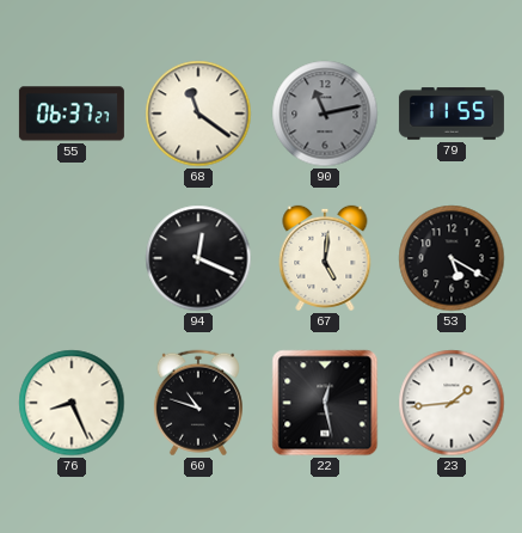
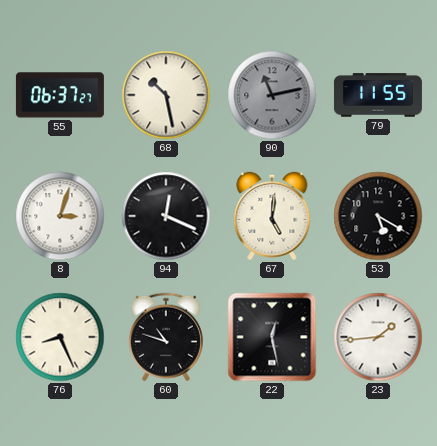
68: 11:21 -> 10:28
8: none -> 3:03
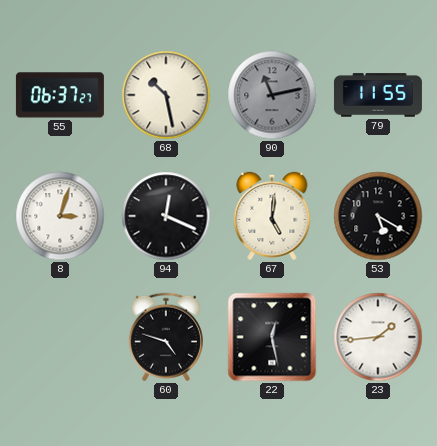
76: 8:26 -> none
60: 10:48 -> 4:48
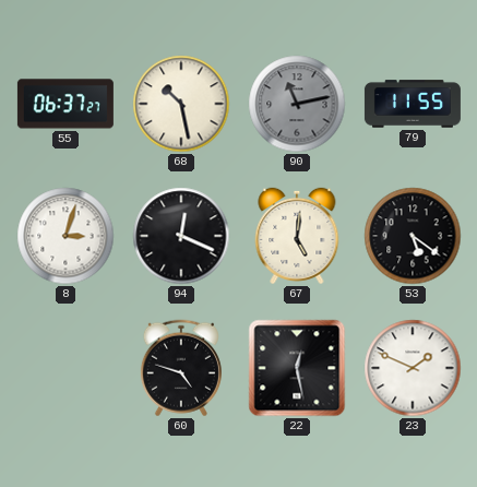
53: 5:20 -> 5:21
23: 1:44 -> 1:49
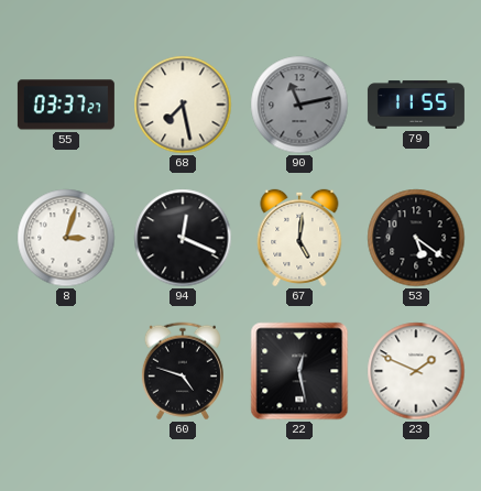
55: 06:37 -> 03:37
68: 10:28 -> 7:28
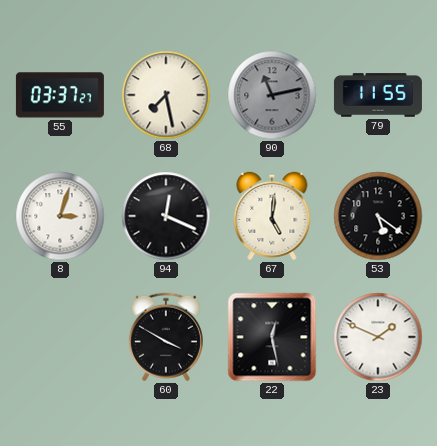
60: 4:48 -> 3:50
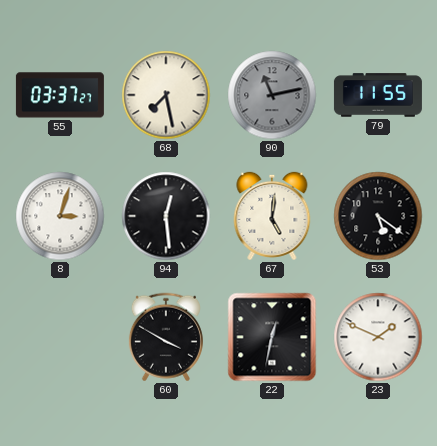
94: 12:19 -> 12:29
22: 12:28 -> 12:32
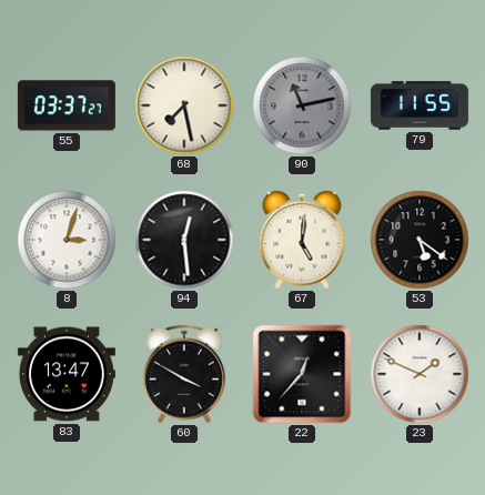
83: none -> 13:47
22: 12:32 -> 12:37
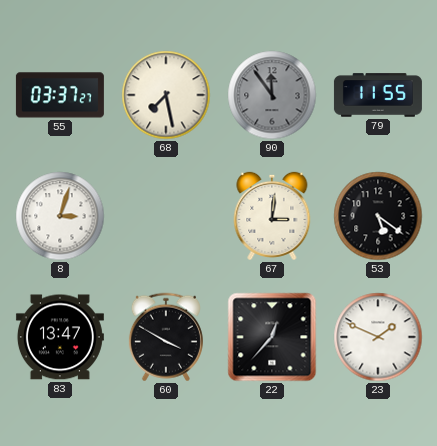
90: 11:13 -> 11:54
94: 12:29 -> none
67: 5:01 -> 3:01
